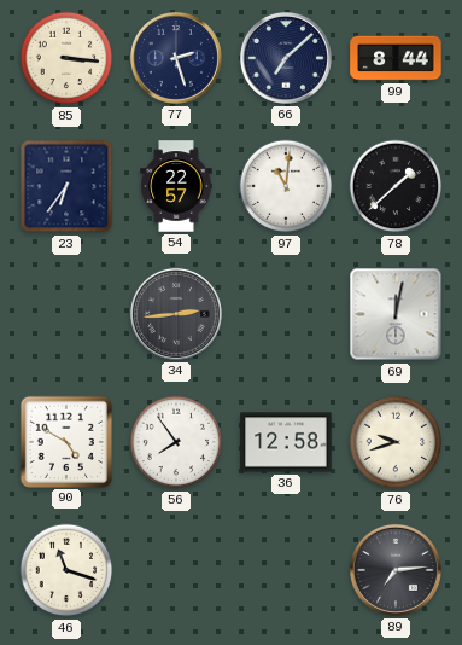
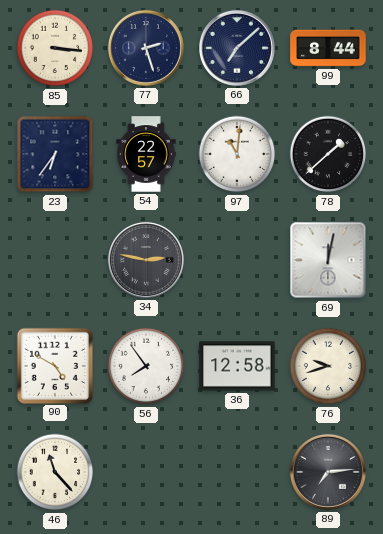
34: 2:44 -> 2:47
46: 11:18 -> 11:23
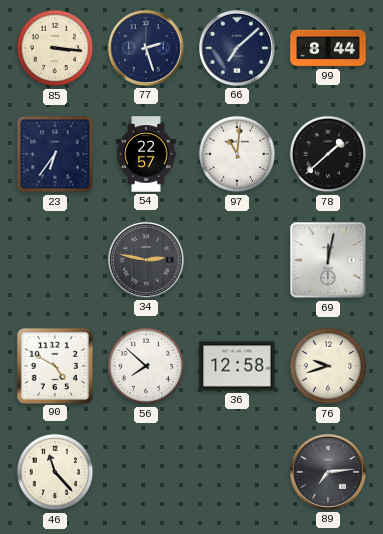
56: 7:54 -> 7:52
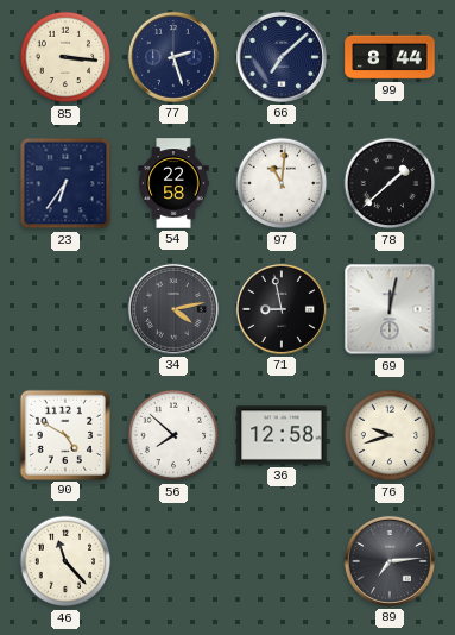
54: 22:57 -> 22:58
34: 2:47 -> 4:13
71: none -> 8:58
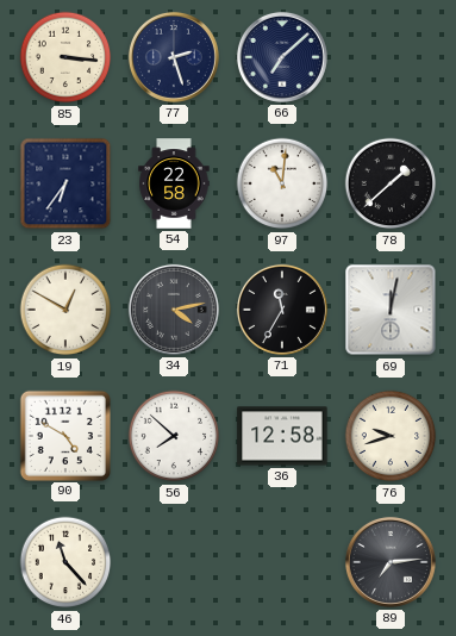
99: 8:44 -> none
19: none -> 12:50
71: 8:58 -> 11:35
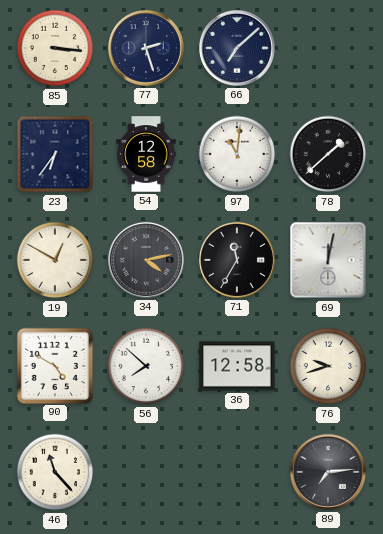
54: 22:58 -> 12:58
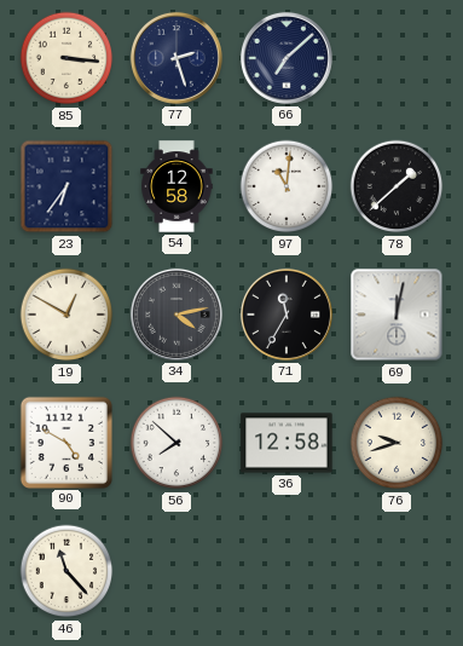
89: 7:14 -> none
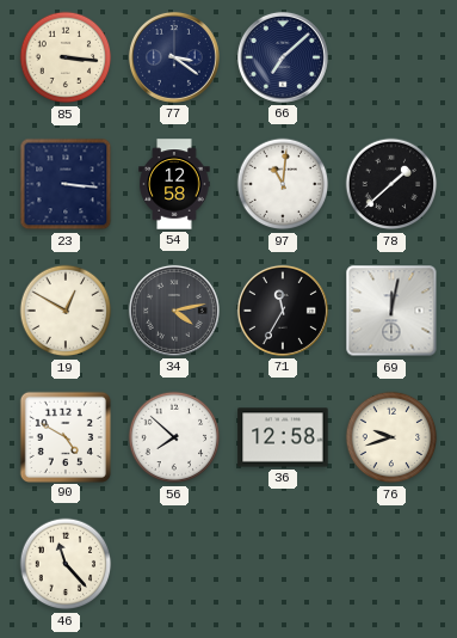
77: 2:27 -> 3:21
23: 6:36 -> 3:16
